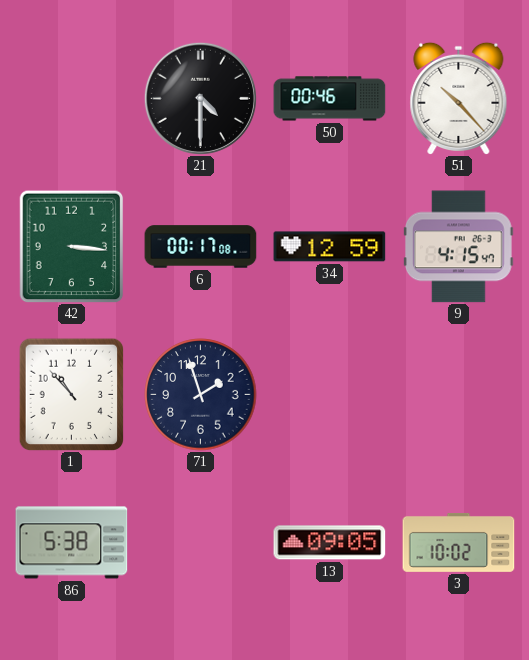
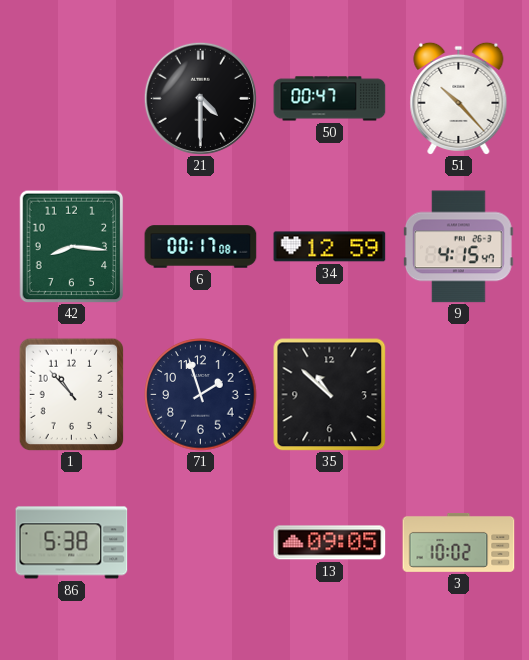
50: 00:46 -> 00:47
42: 3:16 -> 8:16
35: none -> 10:52
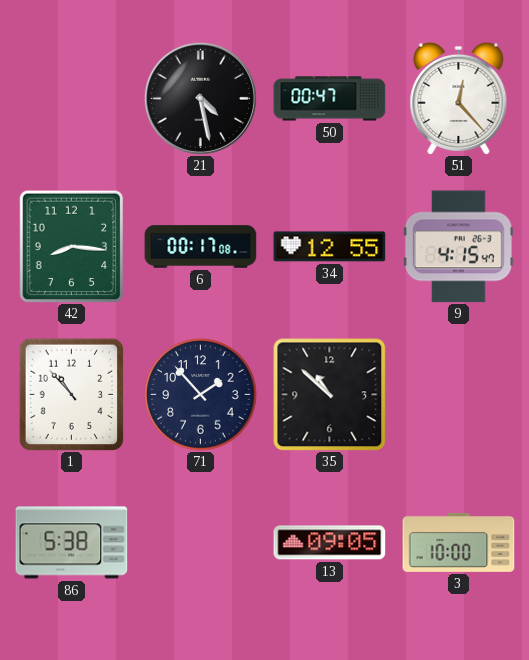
21: 4:30 -> 4:28
51: 10:23 -> 12:23
34: 12:59 -> 12:55
71: 1:57 -> 1:53
3: 10:02 -> 10:00
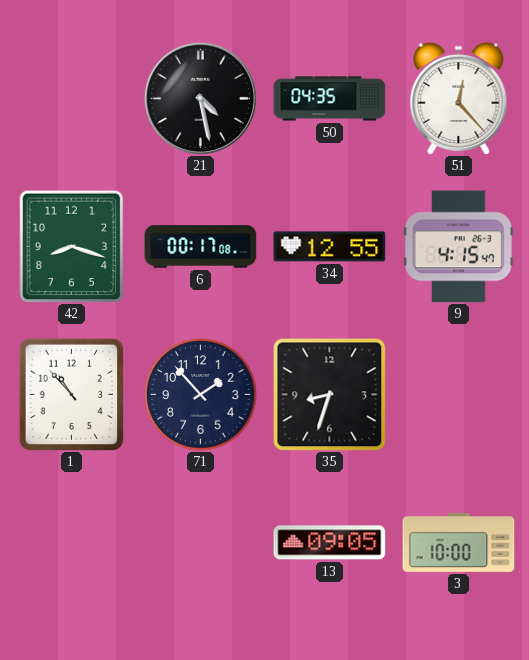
50: 00:47 -> 04:35
42: 8:16 -> 8:18
35: 10:52 -> 8:33
86: 5:38 -> none
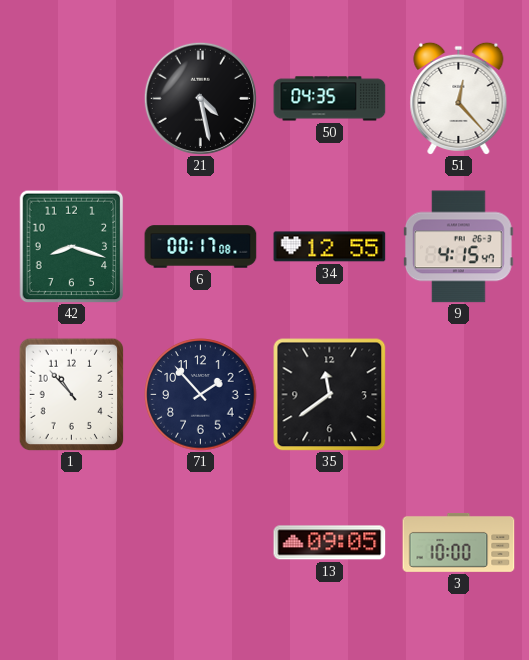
35: 8:33 -> 11:39
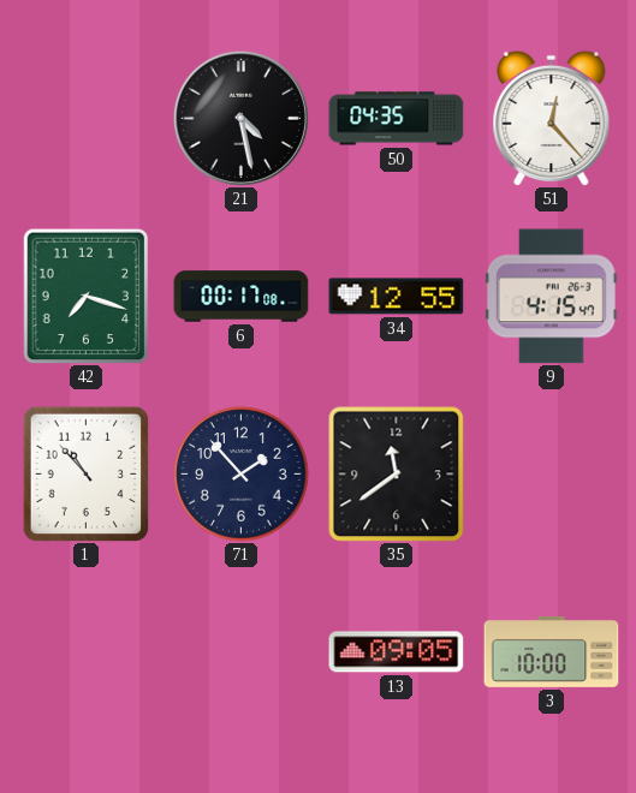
42: 8:18 -> 7:18
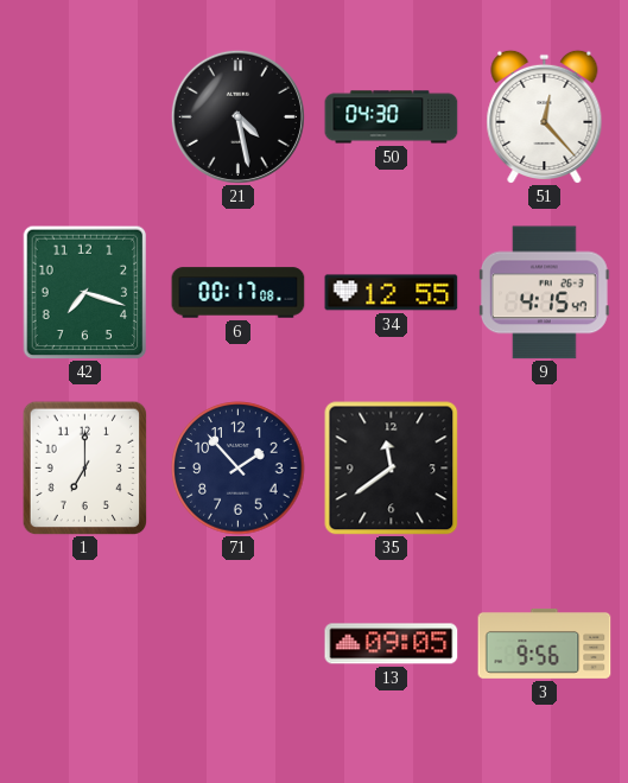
50: 04:35 -> 04:30
1: 10:53 -> 7:00
3: 10:00 -> 9:56
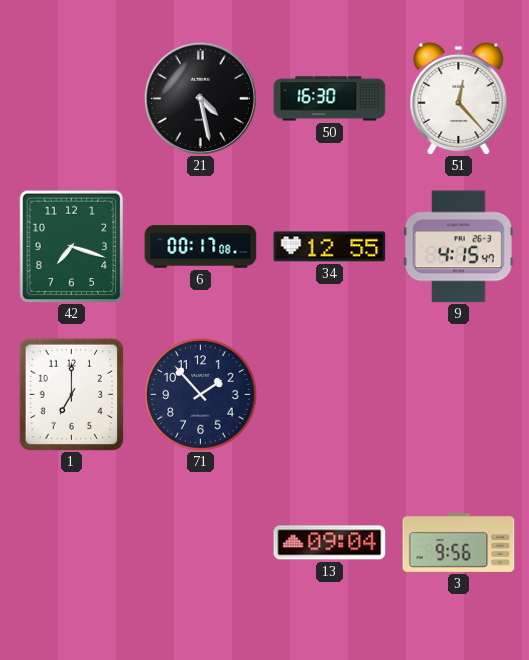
50: 04:30 -> 16:30
35: 11:39 -> none
13: 09:05 -> 09:04
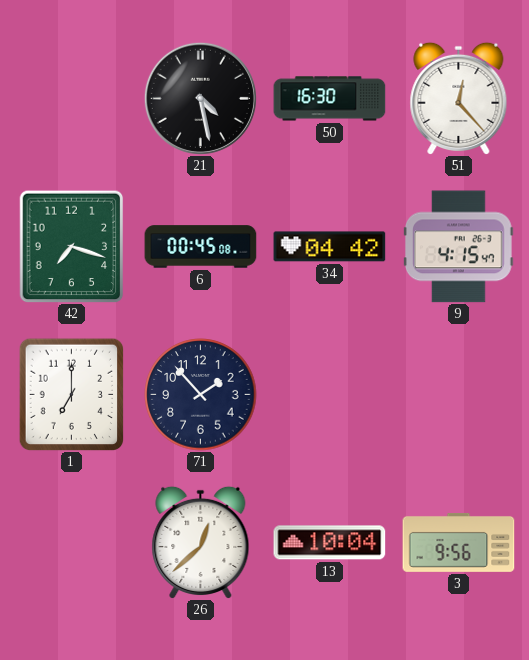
6: 00:17 -> 00:45
34: 12:55 -> 04:42
26: none -> 12:38
13: 09:04 -> 10:04
